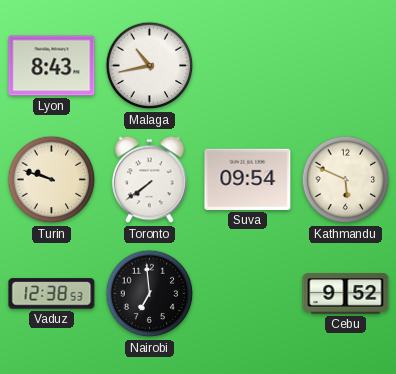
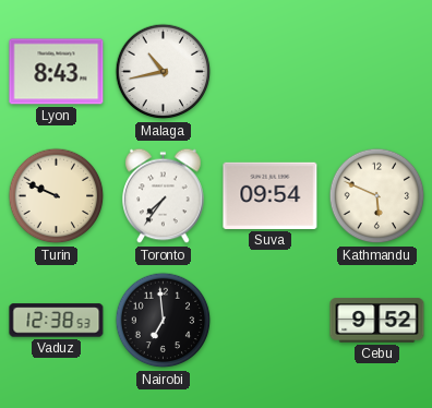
Turin: 9:48 -> 9:49
Toronto: 7:39 -> 7:36
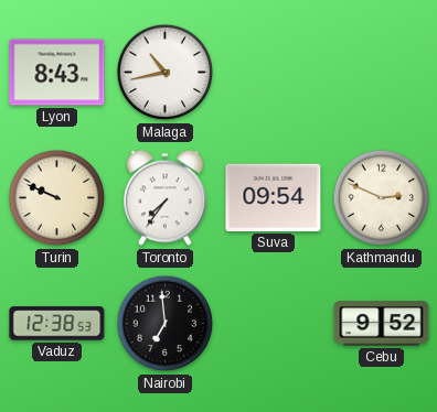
Kathmandu: 5:49 -> 2:49
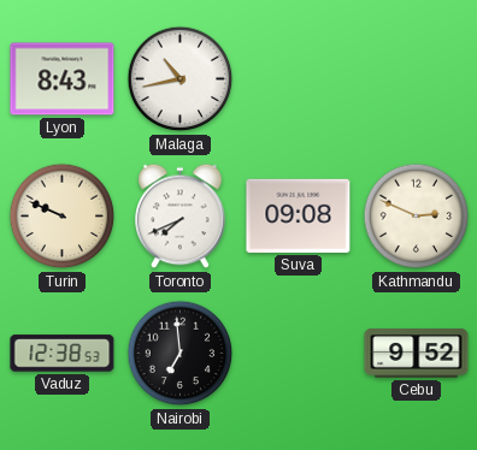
Toronto: 7:36 -> 7:41
Suva: 09:54 -> 09:08
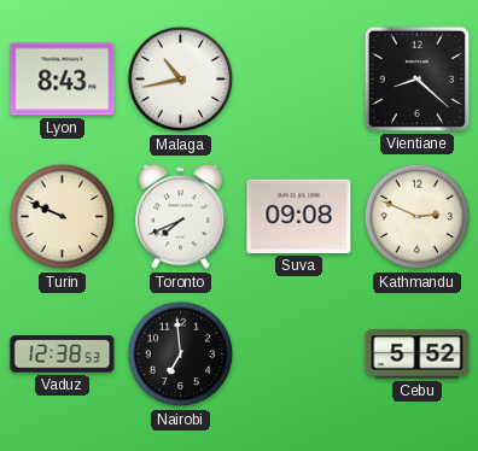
Vientiane: none -> 8:22
Cebu: 9:52 -> 5:52
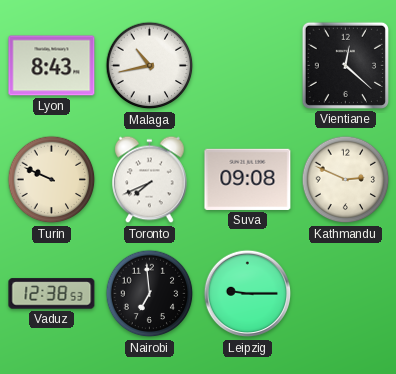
Vientiane: 8:22 -> 12:22
Leipzig: none -> 9:15
Cebu: 5:52 -> none
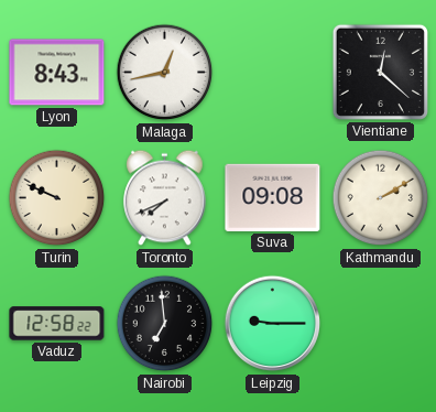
Malaga: 10:43 -> 12:43
Kathmandu: 2:49 -> 2:10
Vaduz: 12:38 -> 12:58
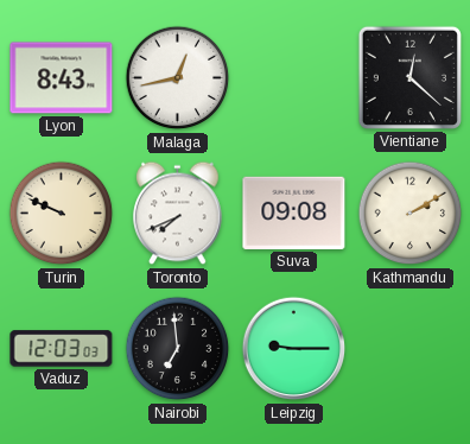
Vaduz: 12:58 -> 12:03
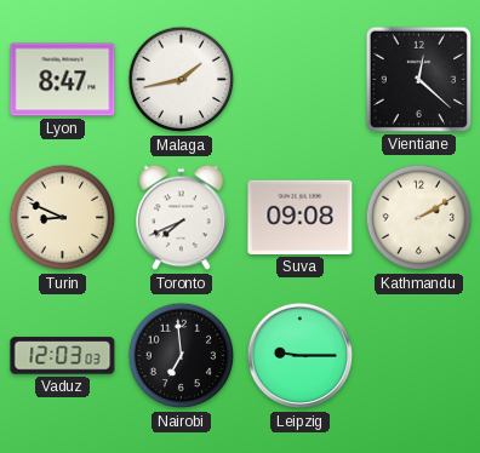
Lyon: 8:43 -> 8:47
Malaga: 12:43 -> 1:43
Turin: 9:49 -> 8:49
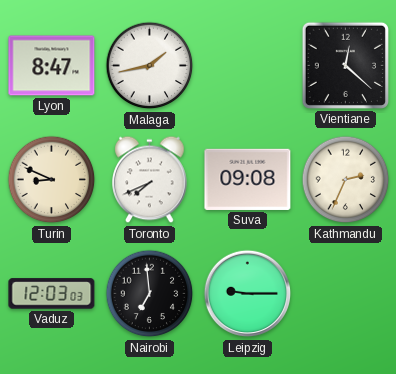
Kathmandu: 2:10 -> 2:34
